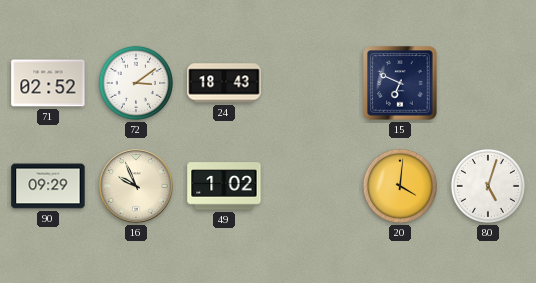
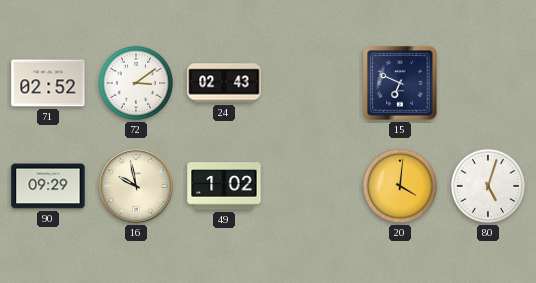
24: 18:43 -> 02:43
16: 9:56 -> 9:58
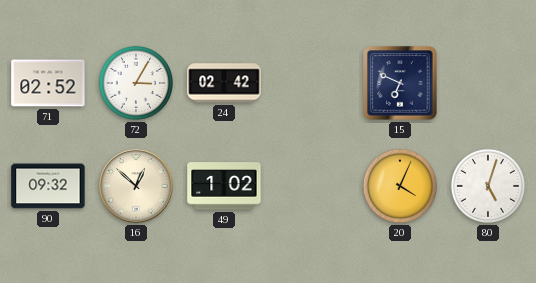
72: 3:09 -> 3:05
24: 02:43 -> 02:42
90: 09:29 -> 09:32
16: 9:58 -> 12:52
20: 4:01 -> 4:04
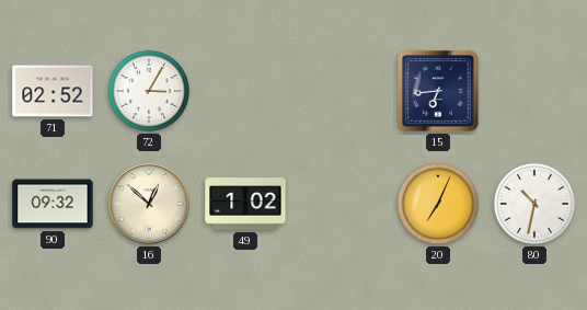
24: 02:42 -> none
15: 6:49 -> 6:44
20: 4:04 -> 7:04
80: 5:03 -> 10:32
